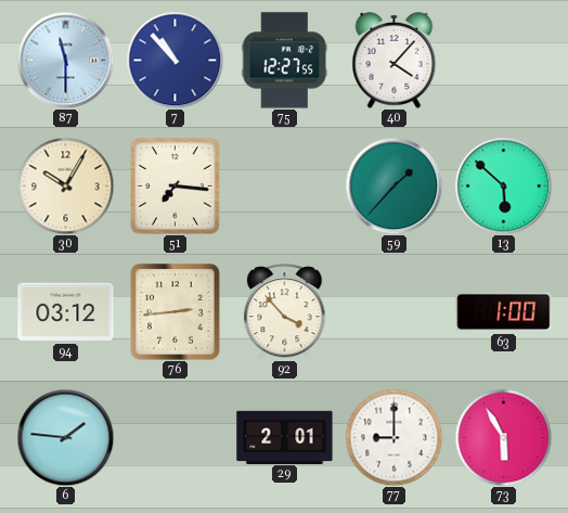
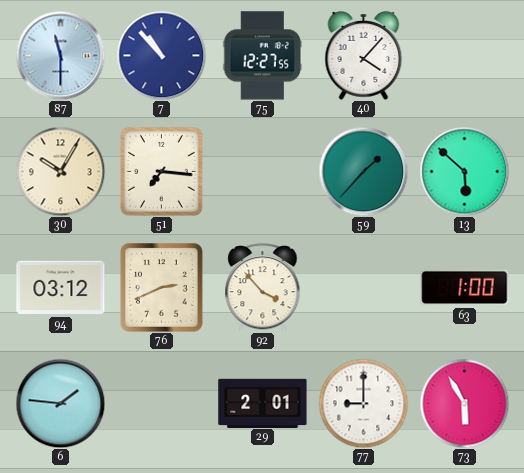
76: 2:44 -> 2:41
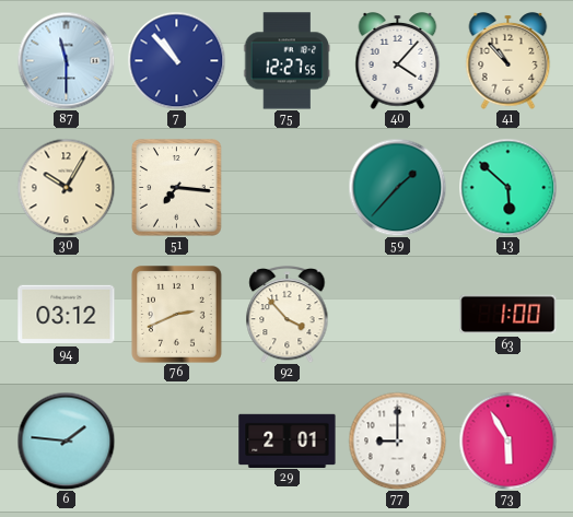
41: none -> 10:53
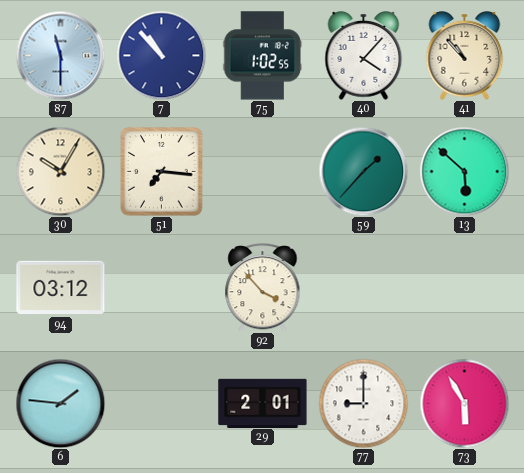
75: 12:27 -> 1:02
76: 2:41 -> none
63: 1:00 -> none
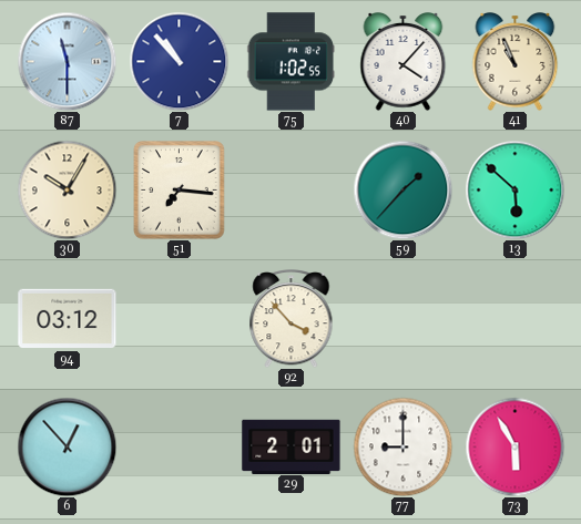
41: 10:53 -> 10:56
6: 1:46 -> 12:53
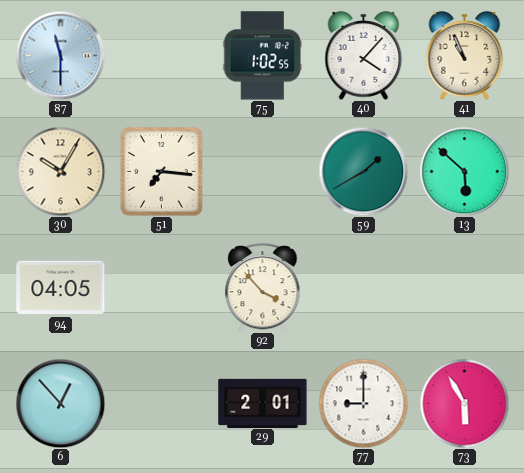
7: 10:53 -> none
59: 1:37 -> 1:40
94: 03:12 -> 04:05
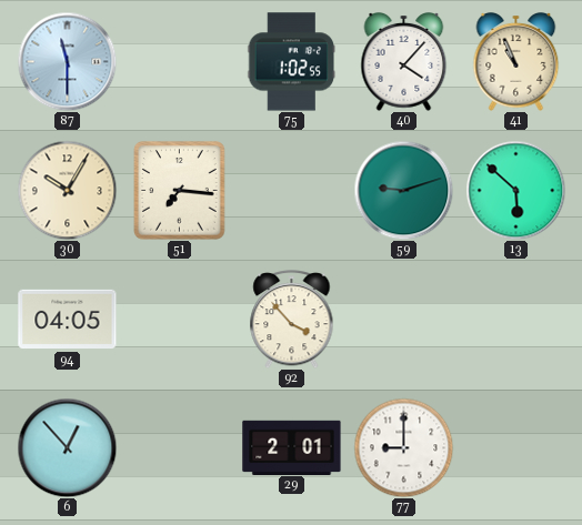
59: 1:40 -> 9:12
73: 5:55 -> none
